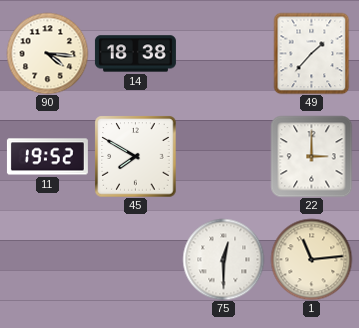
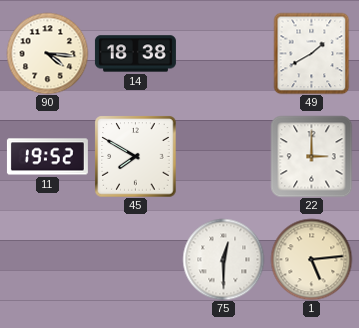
49: 1:37 -> 1:40
1: 11:14 -> 5:14
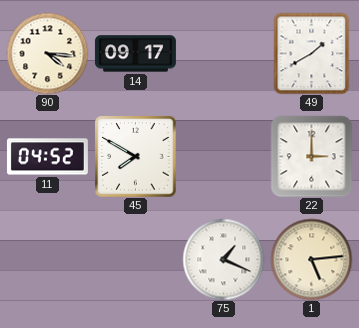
14: 18:38 -> 09:17
11: 19:52 -> 04:52
75: 12:30 -> 1:19
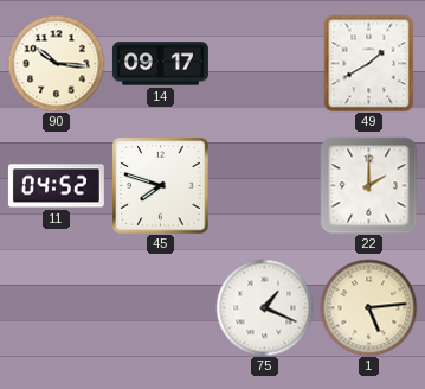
90: 4:16 -> 10:16
45: 7:50 -> 7:48
22: 3:00 -> 2:00
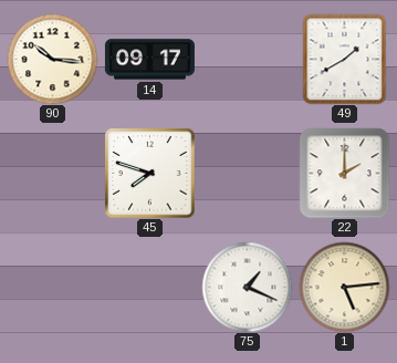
11: 04:52 -> none
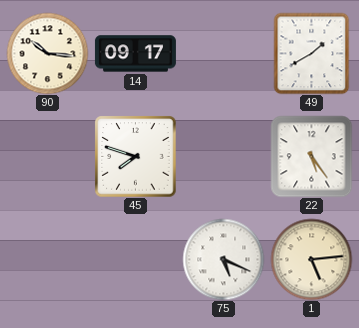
22: 2:00 -> 5:24
75: 1:19 -> 5:19
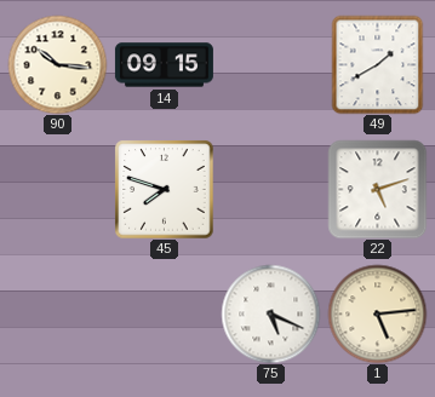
14: 09:17 -> 09:15
22: 5:24 -> 5:12
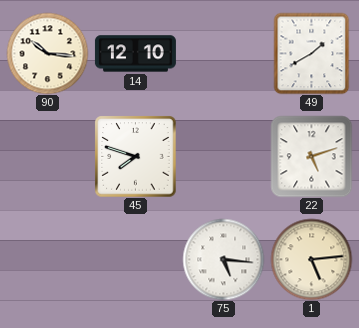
14: 09:15 -> 12:10
75: 5:19 -> 5:16
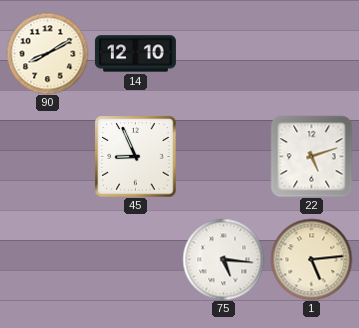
90: 10:16 -> 8:10
49: 1:40 -> none
45: 7:48 -> 8:56
